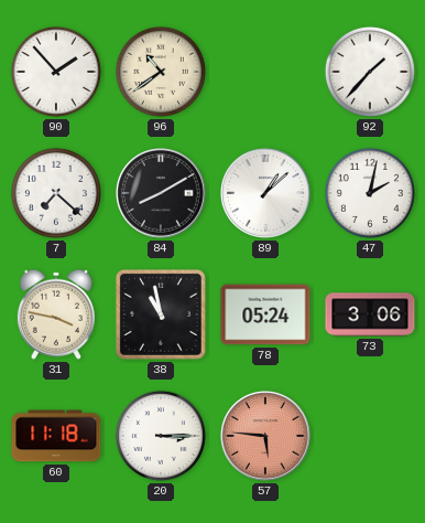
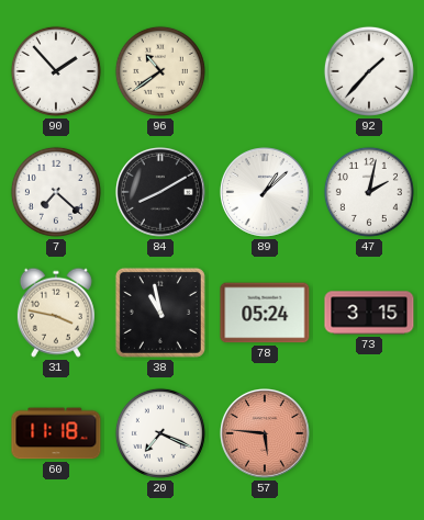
73: 3:06 -> 3:15
20: 3:15 -> 7:19
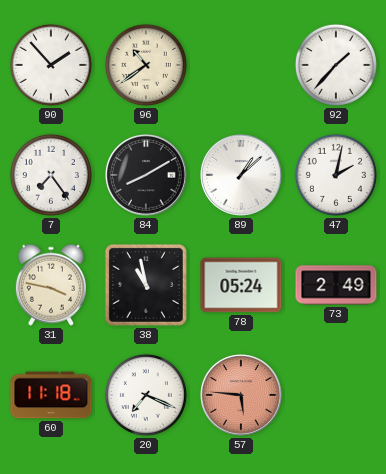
7: 7:22 -> 7:24
73: 3:15 -> 2:49
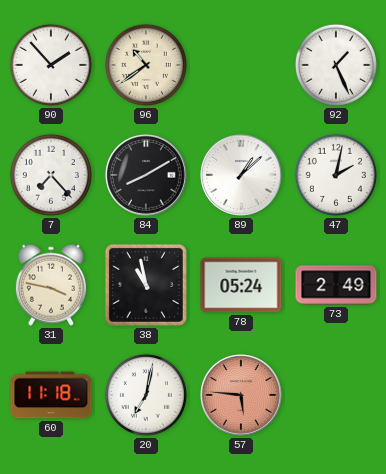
92: 1:37 -> 1:26
7: 7:24 -> 7:23
20: 7:19 -> 7:02
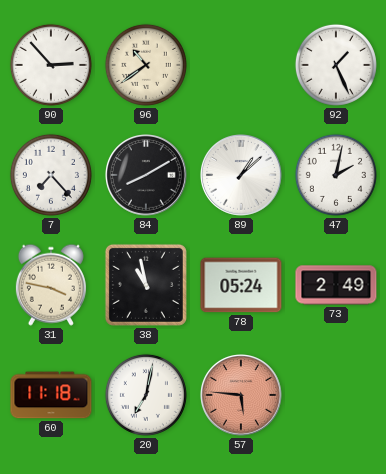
90: 1:53 -> 2:53
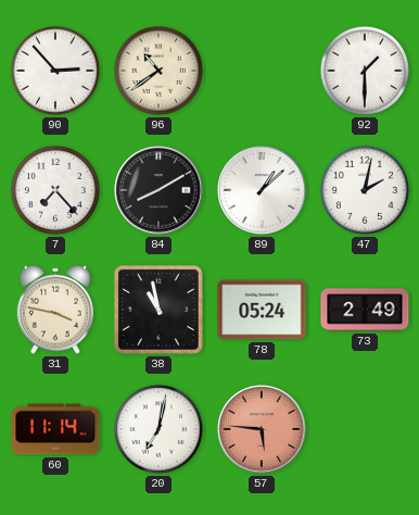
92: 1:26 -> 1:30
60: 11:18 -> 11:14
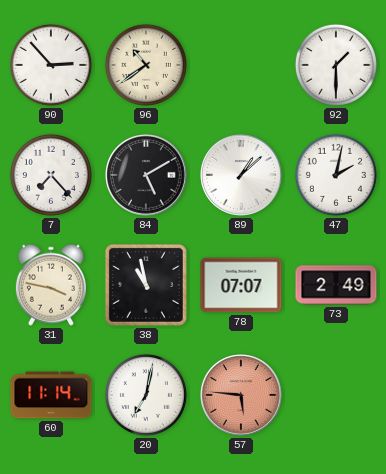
84: 8:10 -> 5:10
78: 05:24 -> 07:07
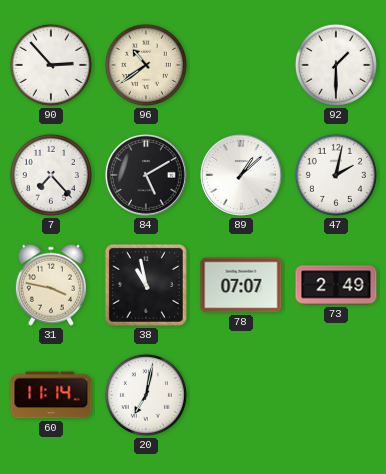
57: 5:46 -> none
